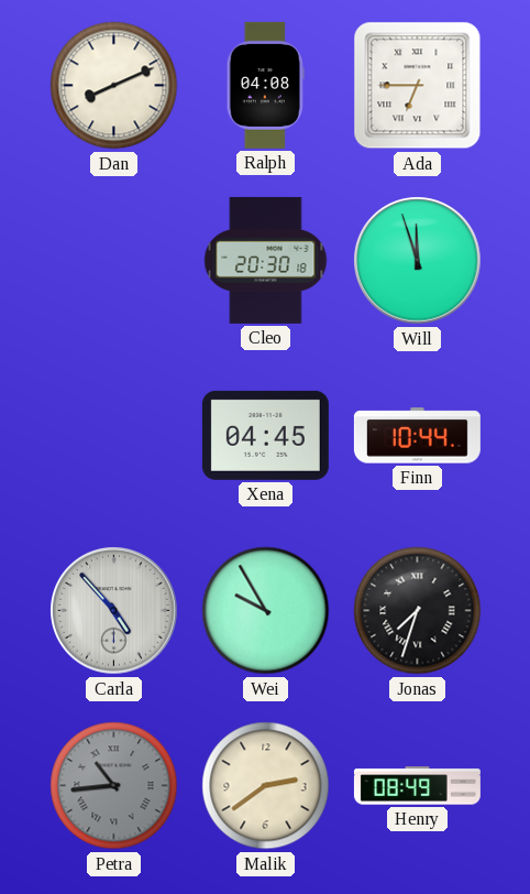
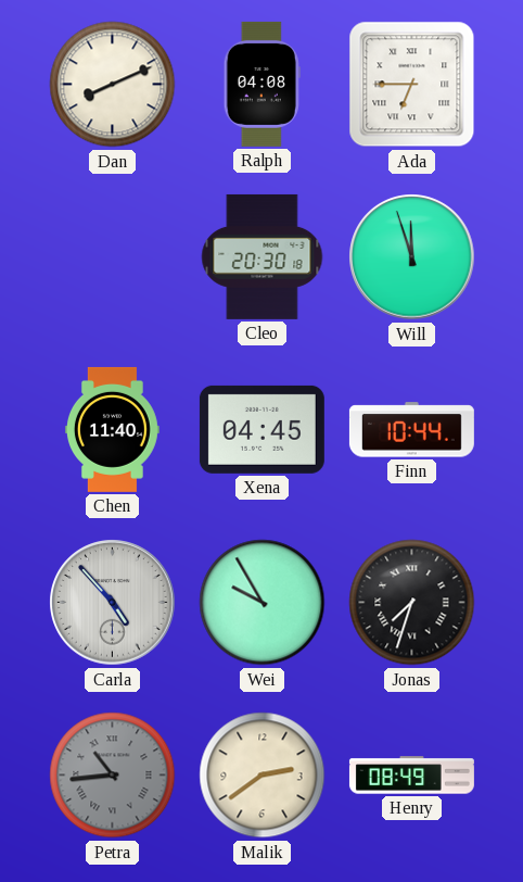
Chen: none -> 11:40
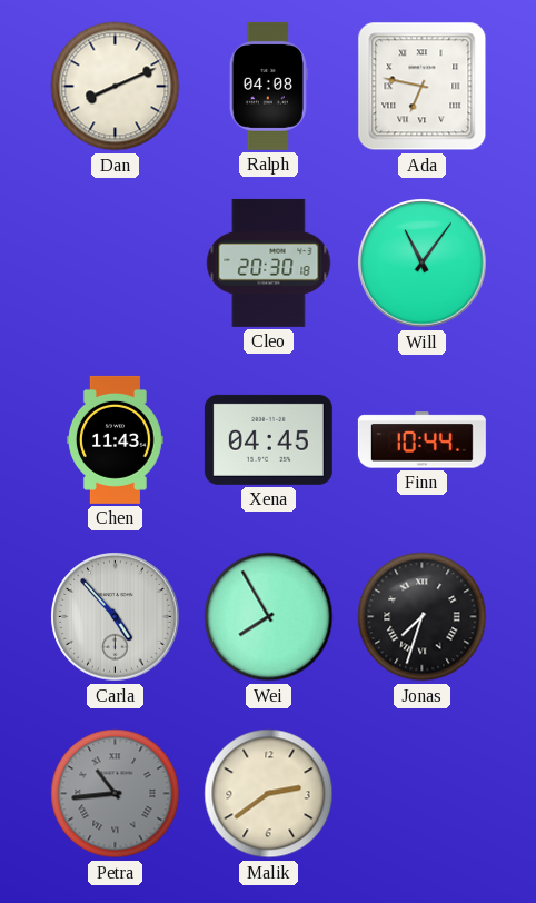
Ada: 6:45 -> 6:47
Will: 11:57 -> 11:06
Chen: 11:40 -> 11:43
Wei: 9:55 -> 7:55
Henry: 08:49 -> none
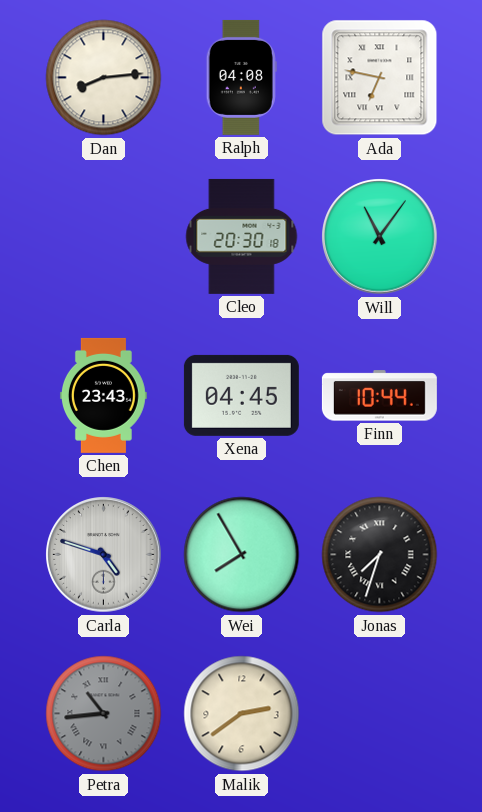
Dan: 8:11 -> 8:14
Chen: 11:43 -> 23:43
Carla: 4:53 -> 4:48
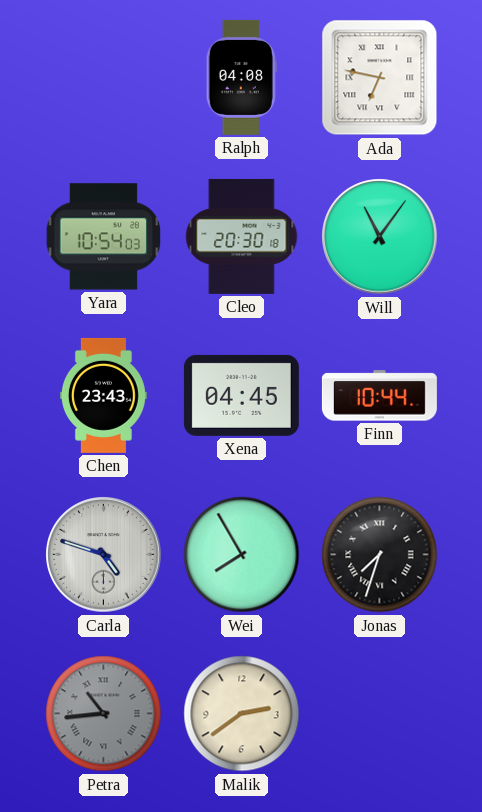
Dan: 8:14 -> none
Yara: none -> 10:54
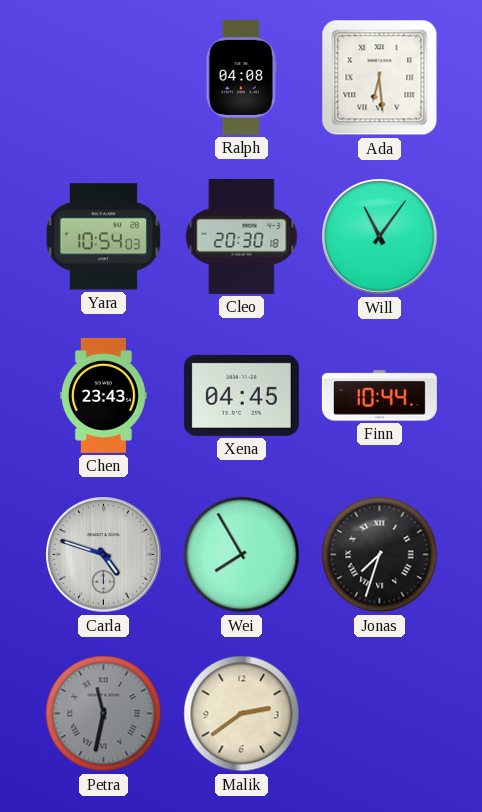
Ada: 6:47 -> 6:29
Petra: 10:44 -> 11:32
